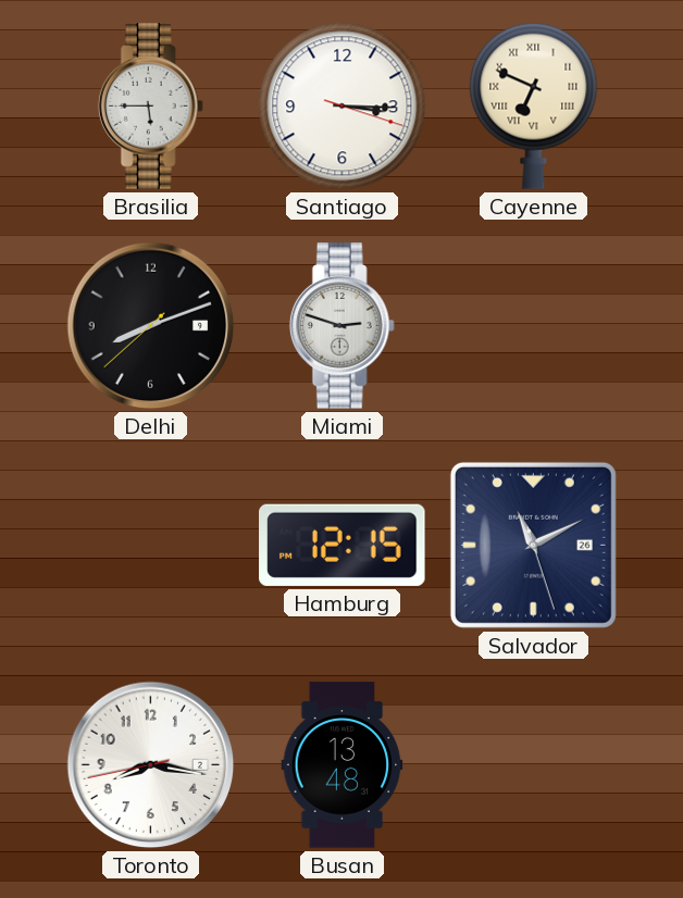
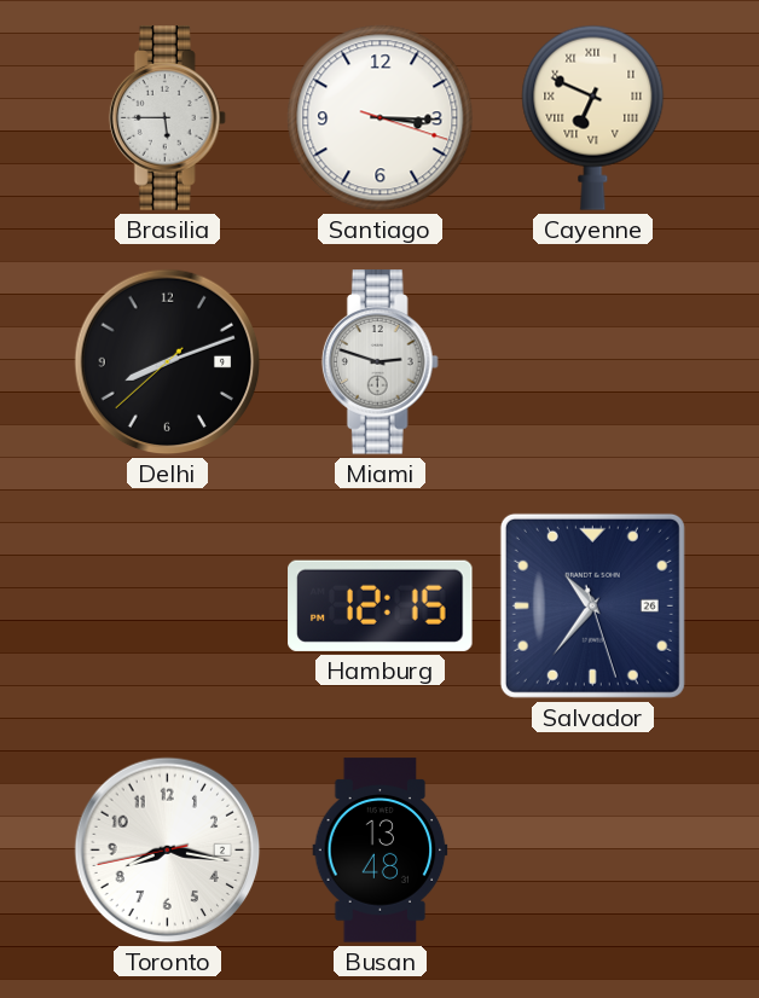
Salvador: 11:10 -> 10:36
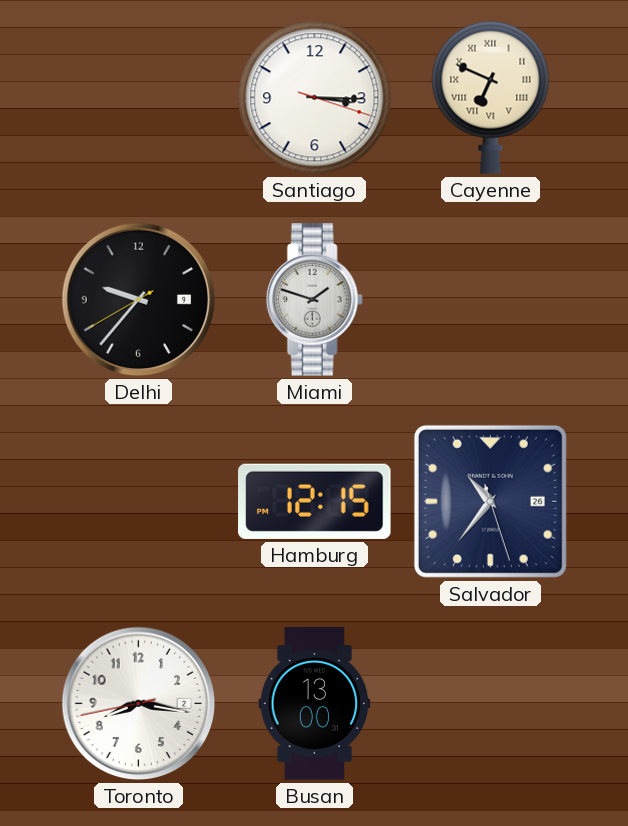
Brasilia: 5:45 -> none
Delhi: 8:11 -> 9:36
Miami: 2:48 -> 1:48
Busan: 13:48 -> 13:00
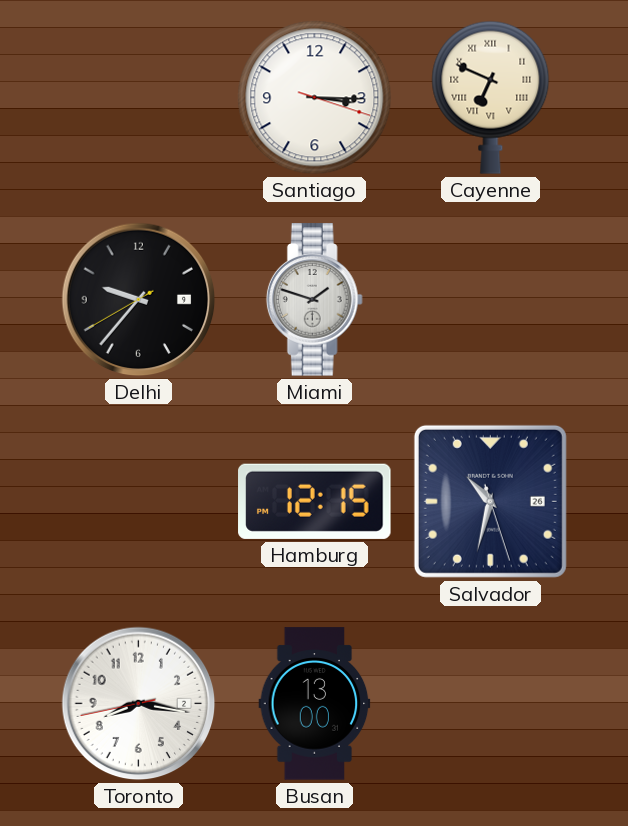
Salvador: 10:36 -> 10:32
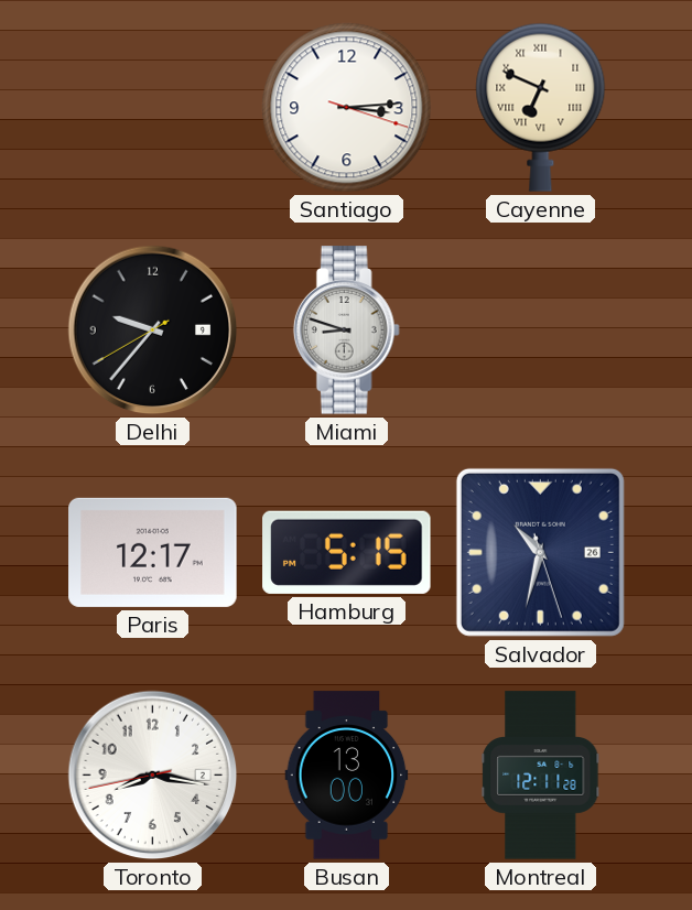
Santiago: 3:15 -> 3:14
Miami: 1:48 -> 8:48
Paris: none -> 12:17
Hamburg: 12:15 -> 5:15
Montreal: none -> 12:11
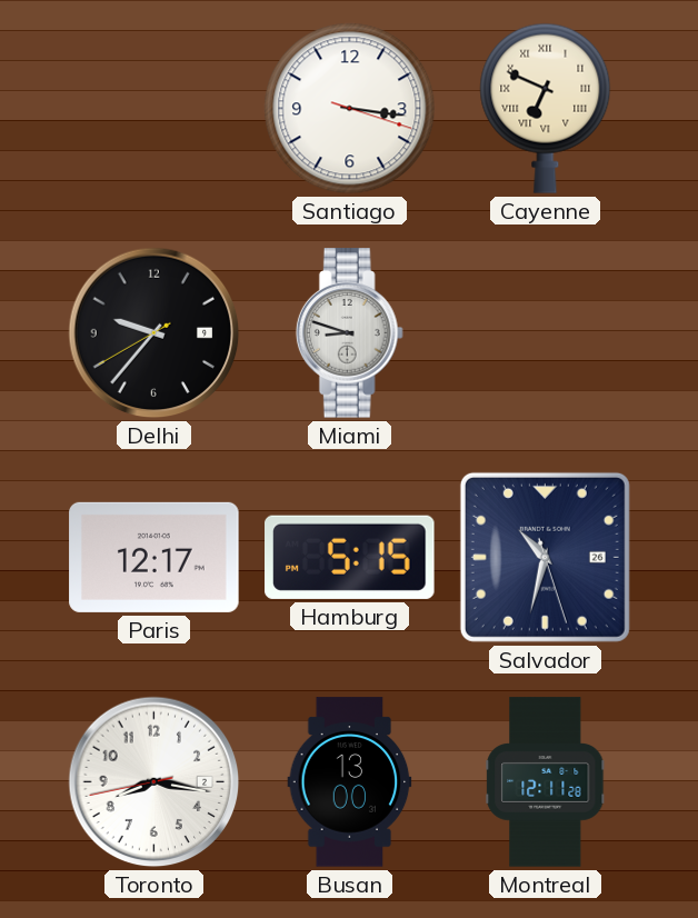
Santiago: 3:14 -> 3:16
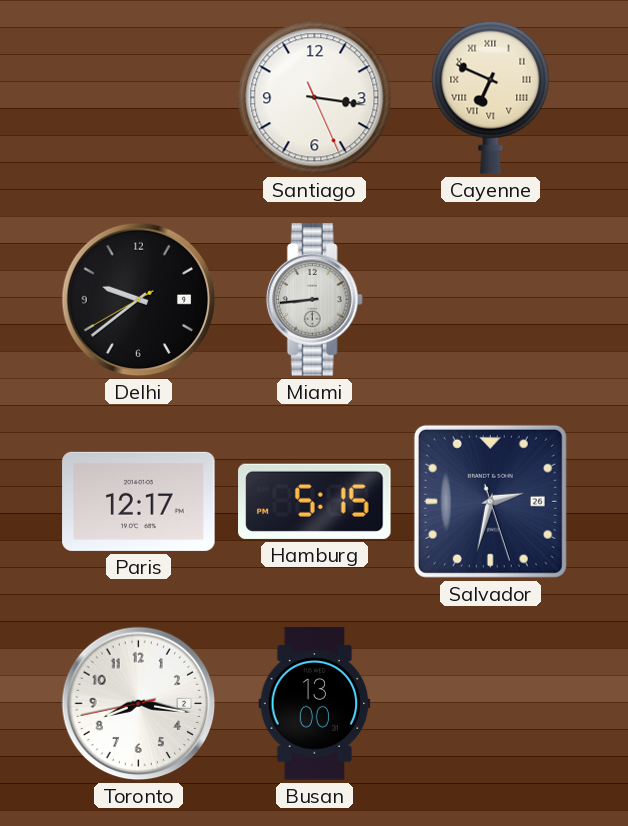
Santiago: 3:16:18 -> 3:16:26
Delhi: 9:36 -> 9:38
Miami: 8:48 -> 8:44
Salvador: 10:32 -> 2:32
Montreal: 12:11 -> none
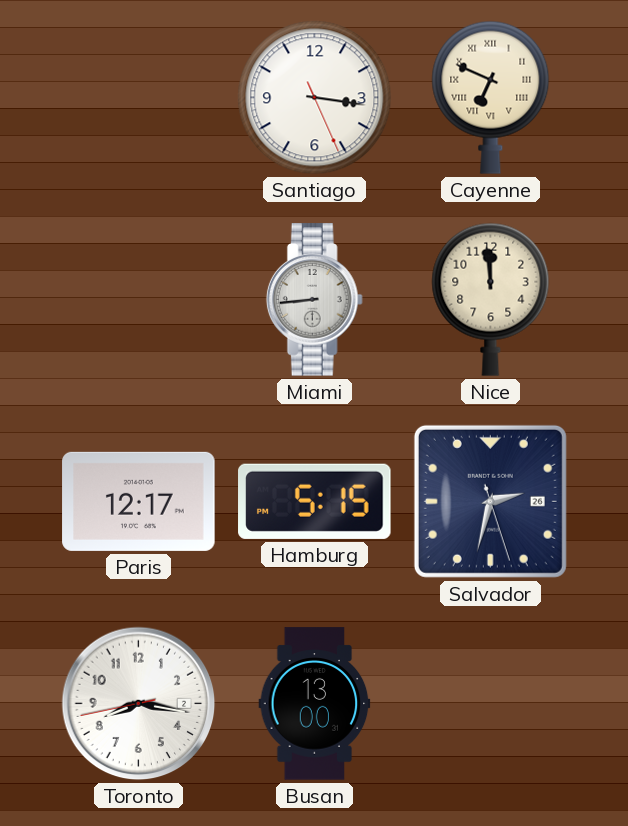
Delhi: 9:38 -> none
Nice: none -> 11:59
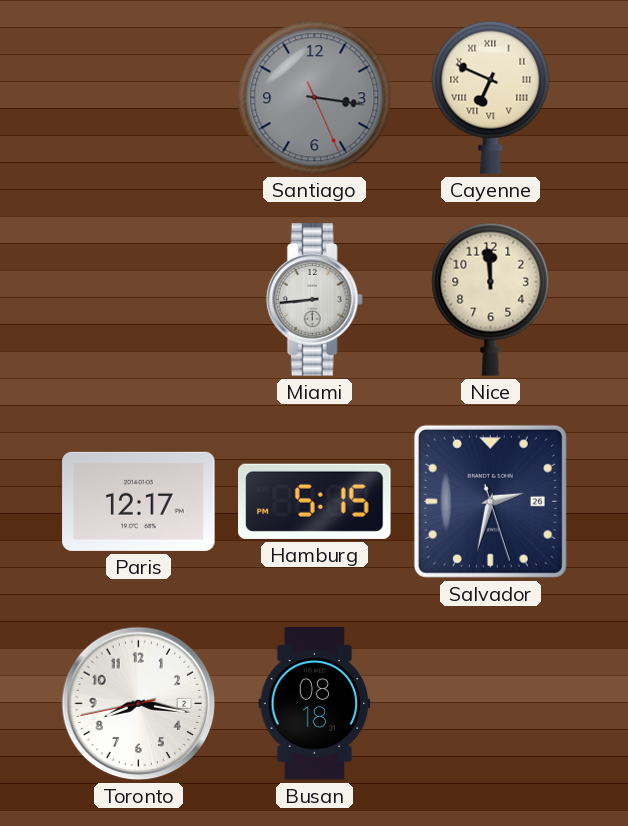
Santiago dial: white -> grey
Busan: 13:00 -> 08:18
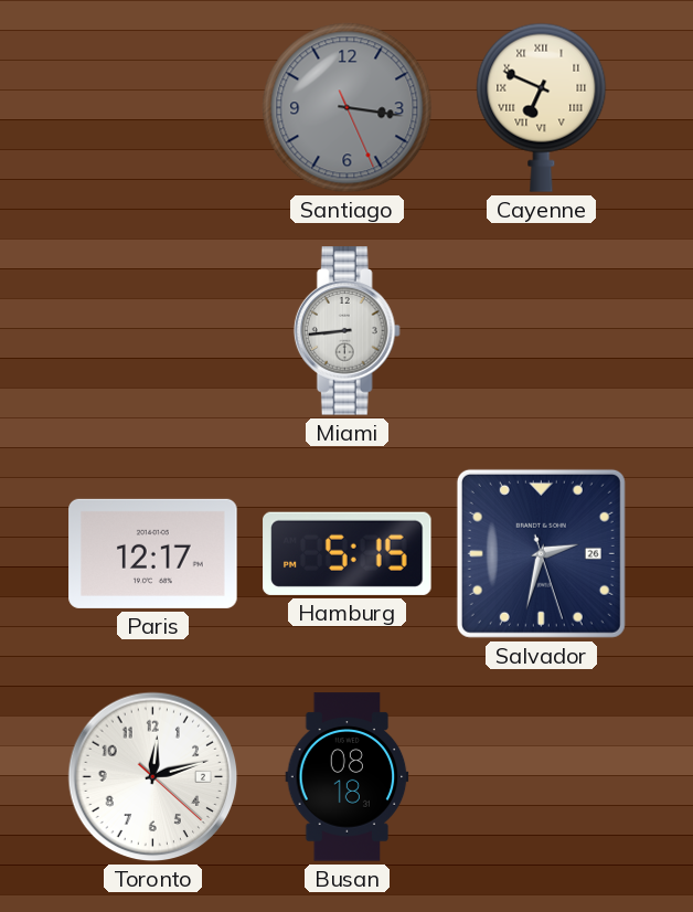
Nice: 11:59 -> none
Toronto: 8:16 -> 12:12
